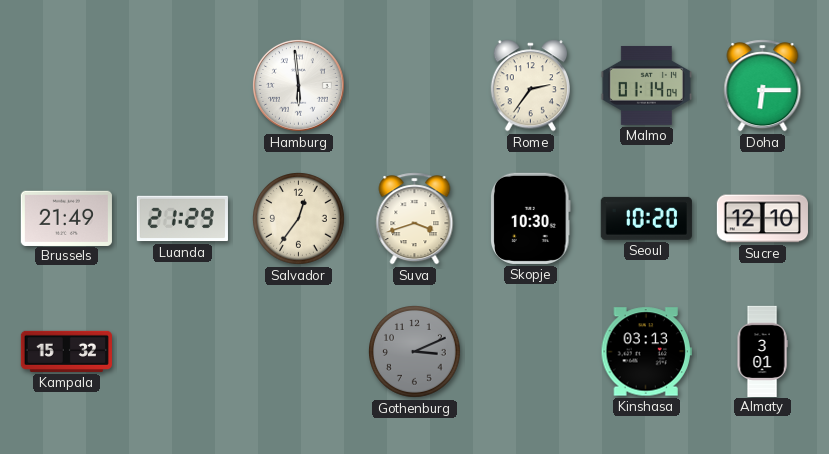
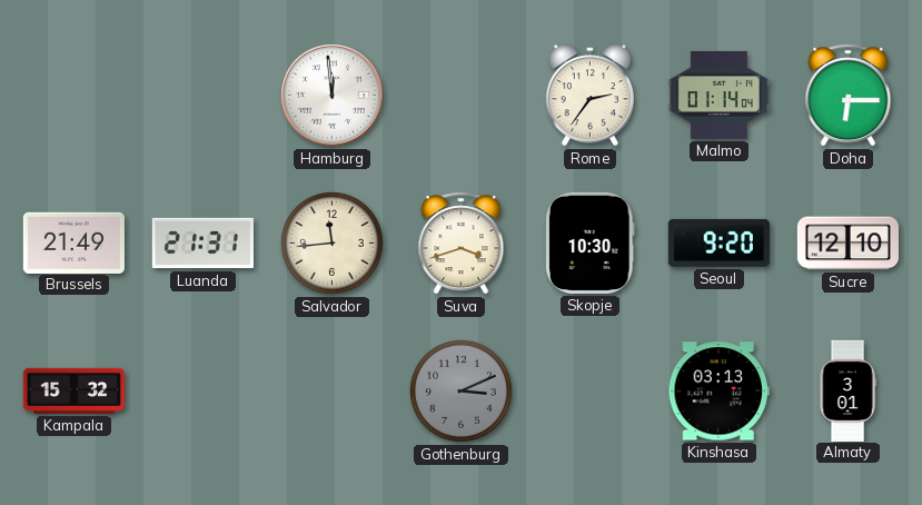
Hamburg: 5:59 -> 11:59
Luanda: 21:29 -> 21:31
Salvador: 12:36 -> 11:44
Seoul: 10:20 -> 9:20
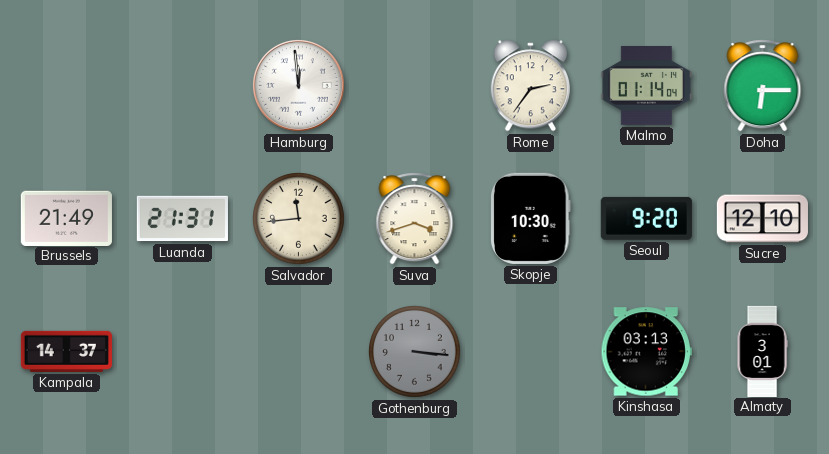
Kampala: 15:32 -> 14:37
Gothenburg: 3:11 -> 3:16
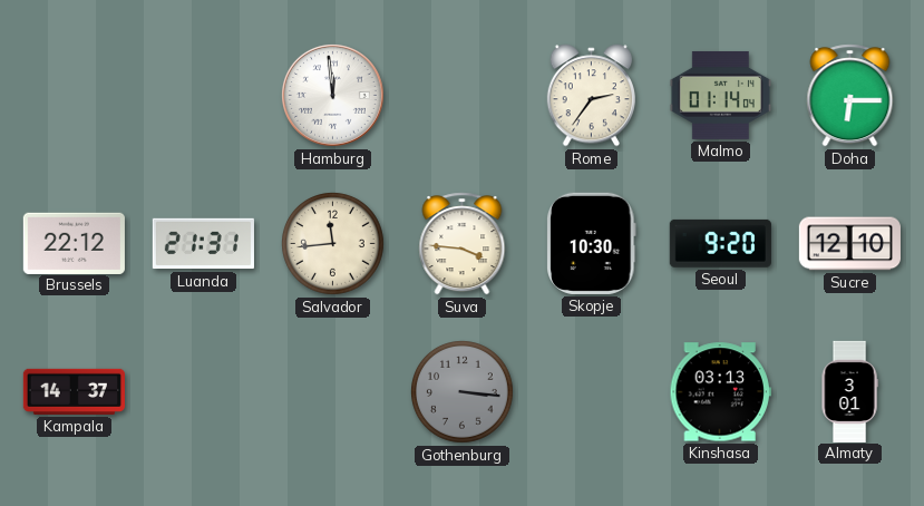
Brussels: 21:49 -> 22:12
Suva: 3:42 -> 3:46
